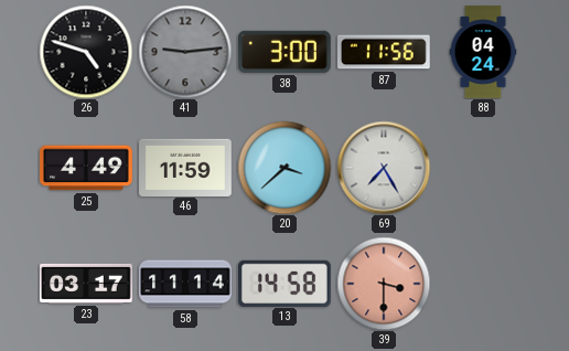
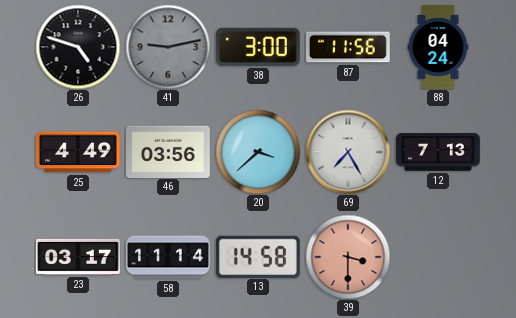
41: 9:14 -> 9:13
46: 11:59 -> 03:56
12: none -> 7:13
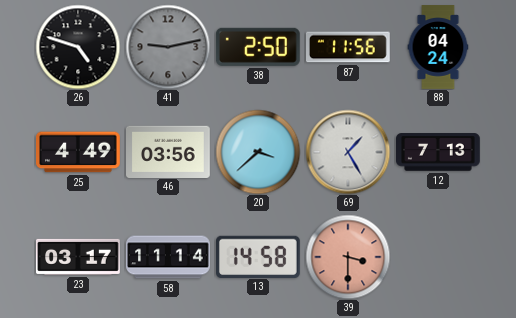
38: 3:00 -> 2:50
69: 7:25 -> 1:25
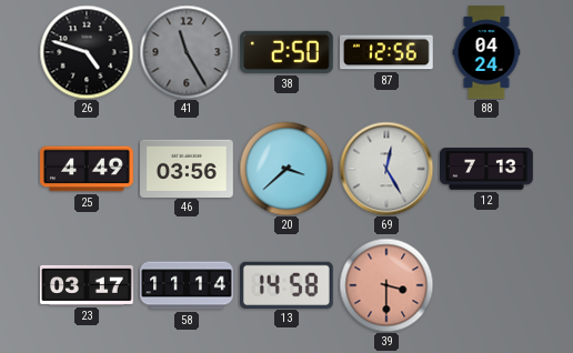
41: 9:13 -> 11:25
87: 11:56 -> 12:56
69: 1:25 -> 12:25
